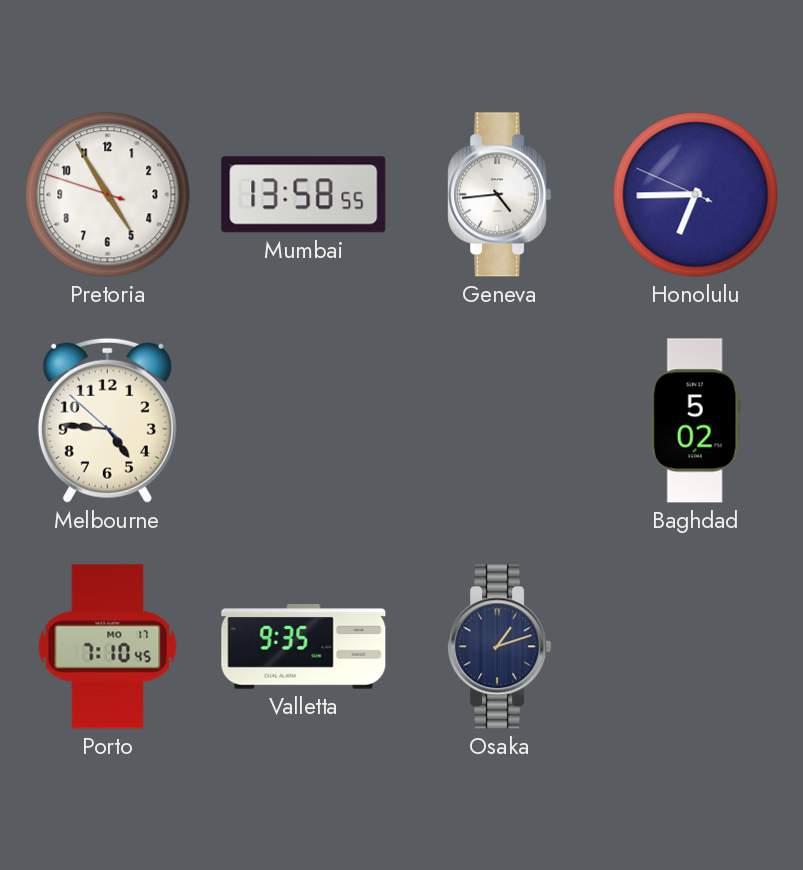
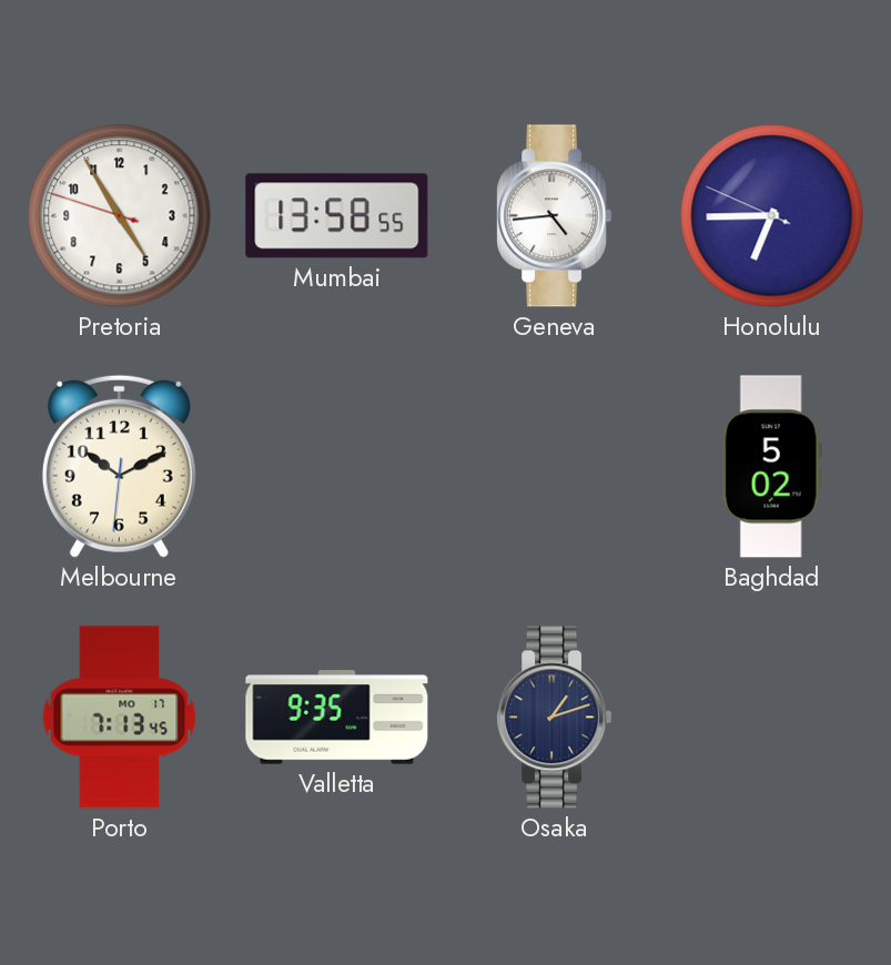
Melbourne: 4:45 -> 10:10
Porto: 7:10 -> 7:13
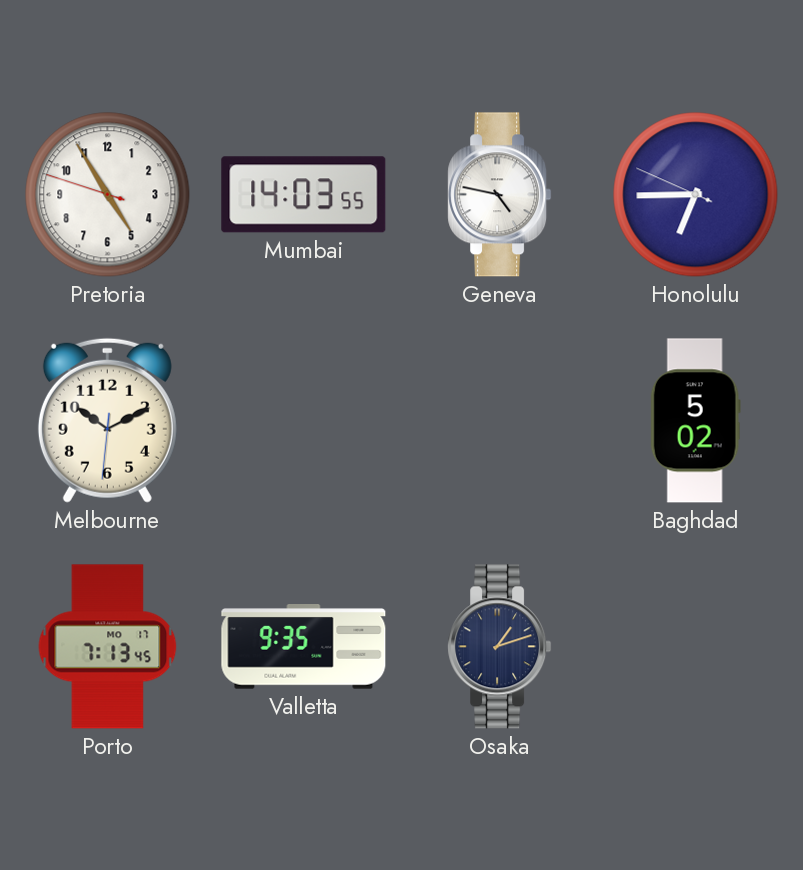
Mumbai: 13:58 -> 14:03
Geneva: 4:44 -> 4:47
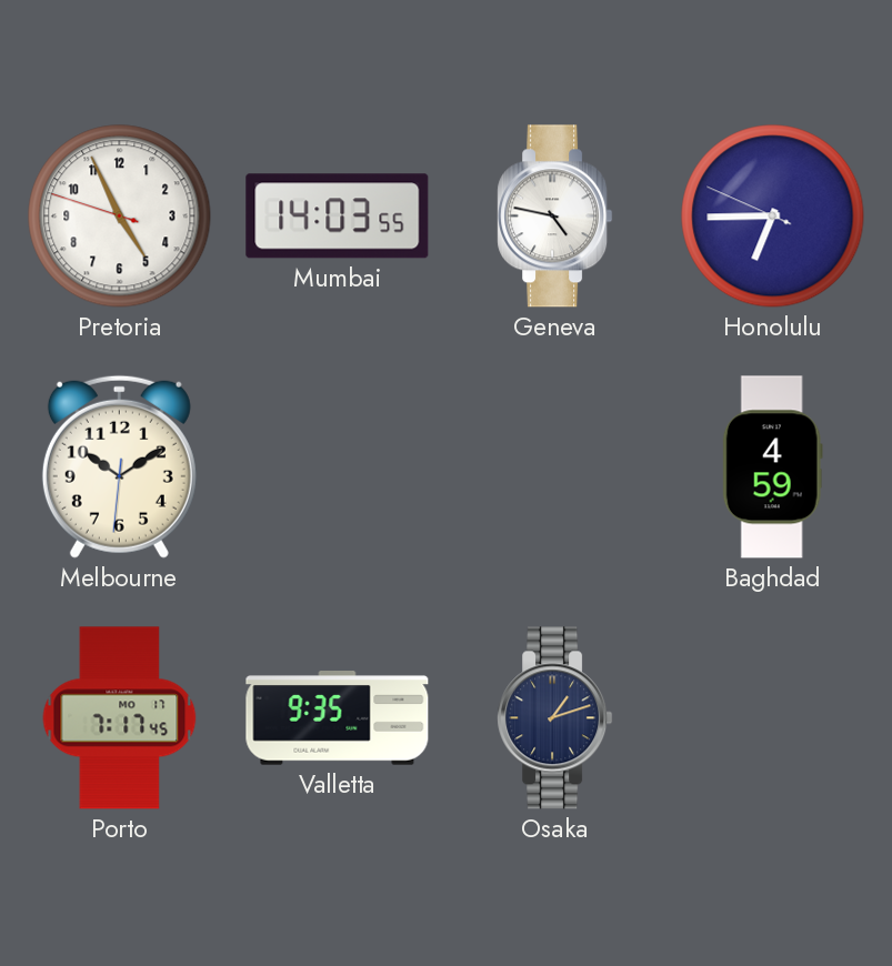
Pretoria: 4:54 -> 4:55
Melbourne: 10:10 -> 10:09
Baghdad: 5:02 -> 4:59
Porto: 7:13 -> 7:17
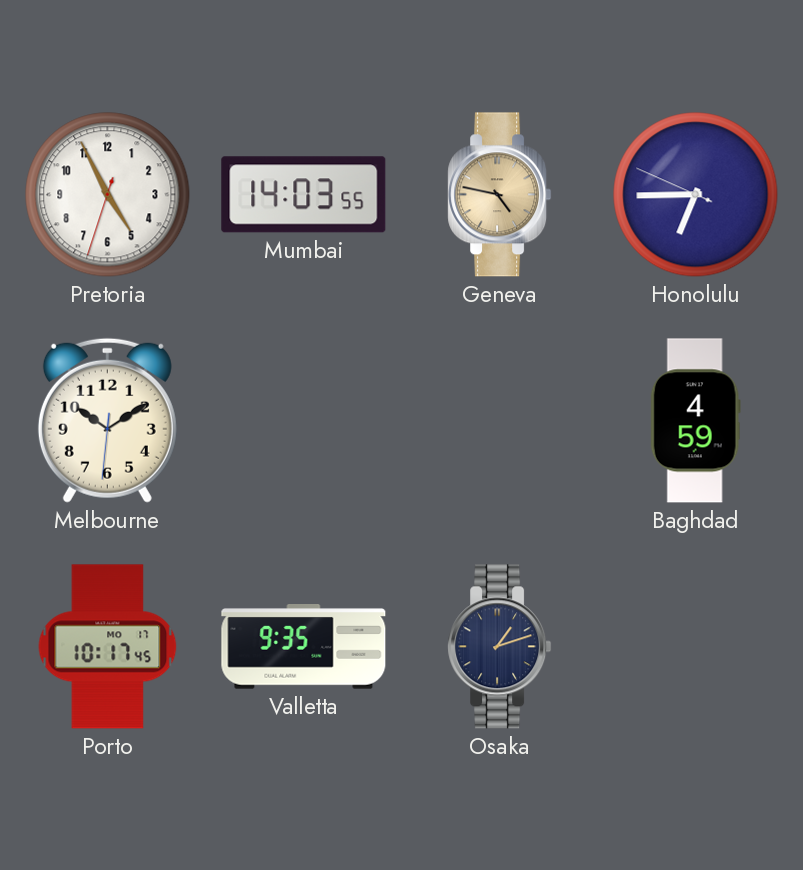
Pretoria: 4:55:48 -> 4:55:33
Geneva dial: white -> champagne
Porto: 7:17 -> 10:17
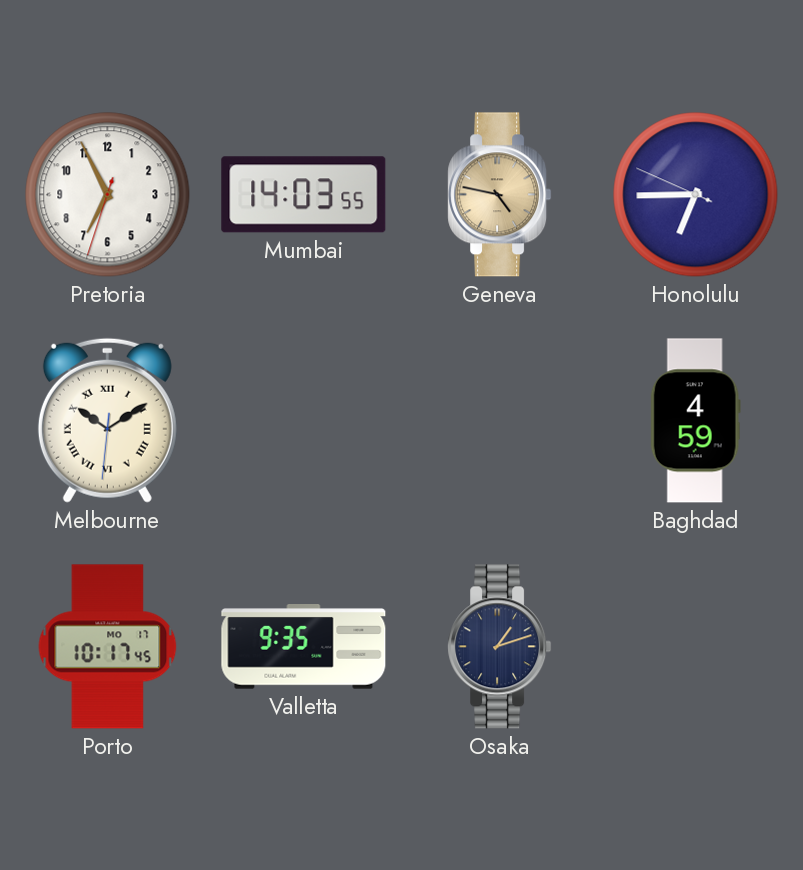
Pretoria: 4:55 -> 6:55
Melbourne numerals: Arabic -> Roman
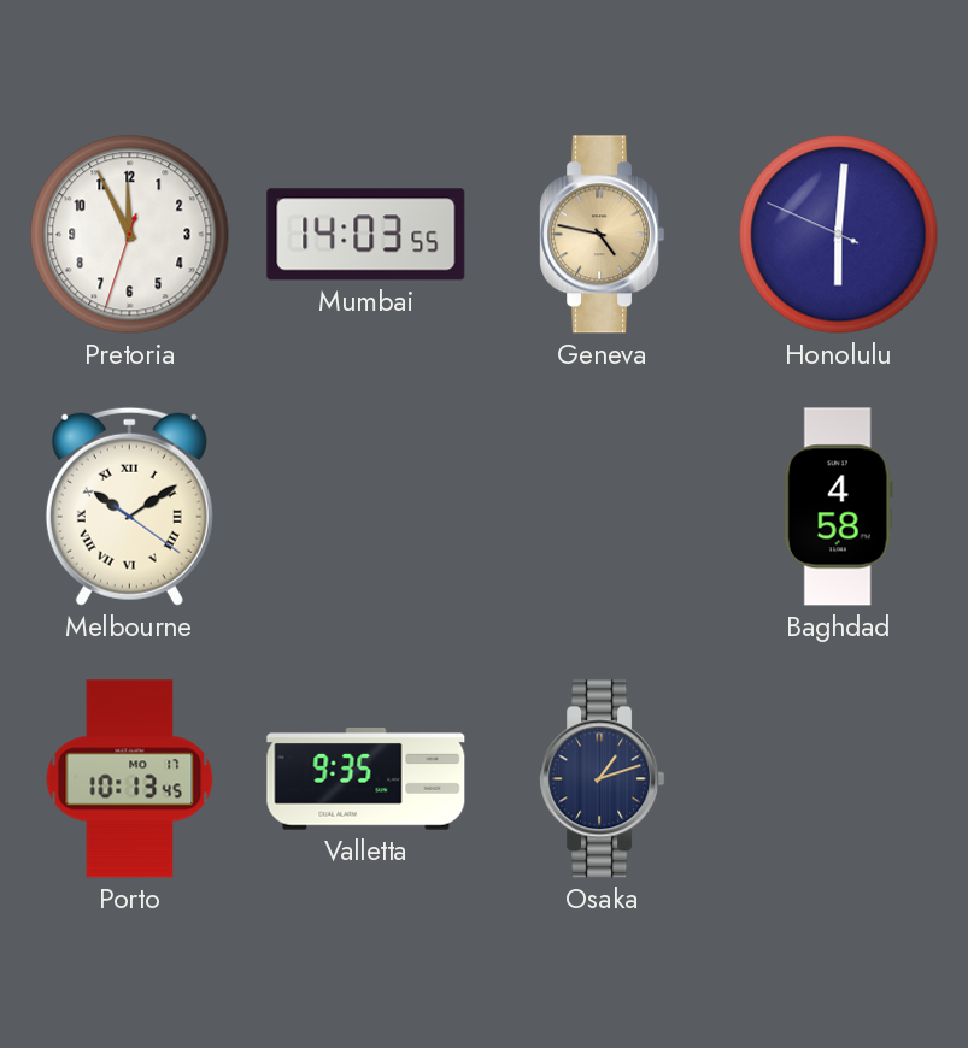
Pretoria: 6:55 -> 11:55
Honolulu: 6:44 -> 6:00
Melbourne: 10:09:31 -> 10:09:21
Baghdad: 4:59 -> 4:58
Porto: 10:17 -> 10:13
